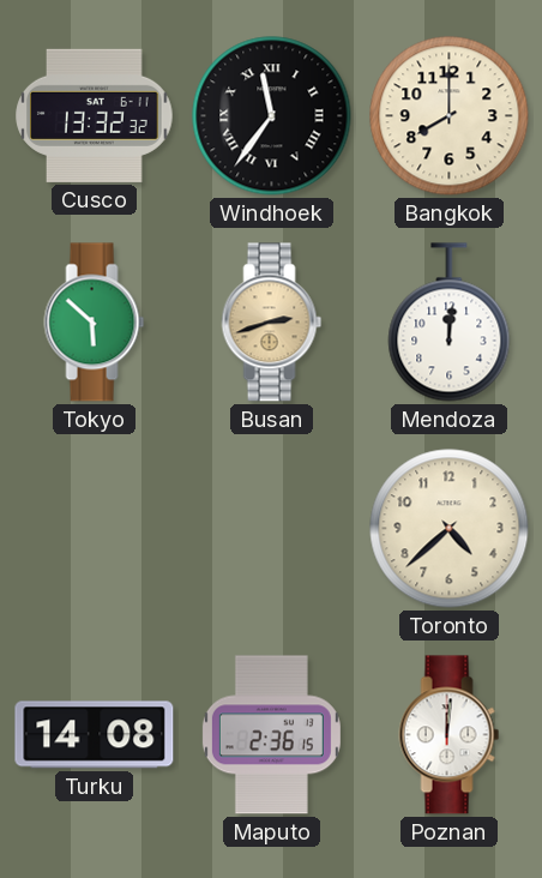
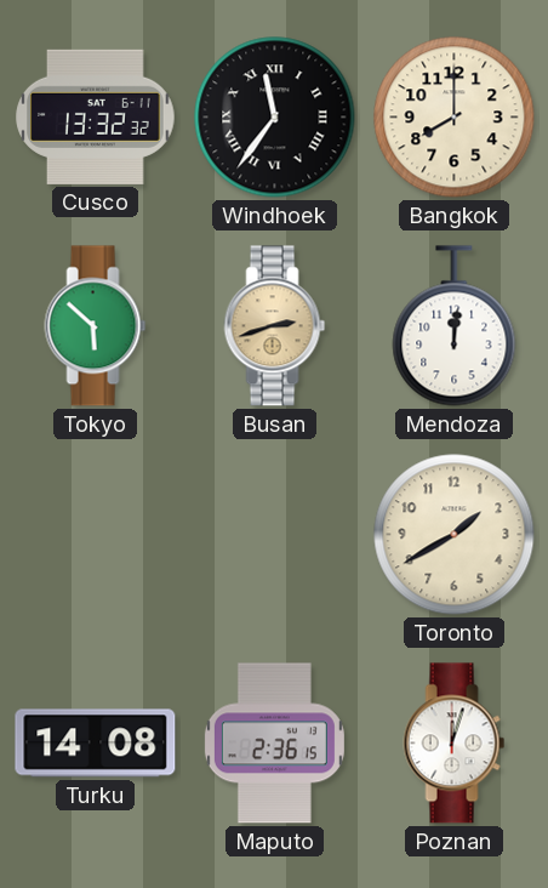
Toronto: 4:38 -> 1:40
Poznan: 12:01 -> 12:03
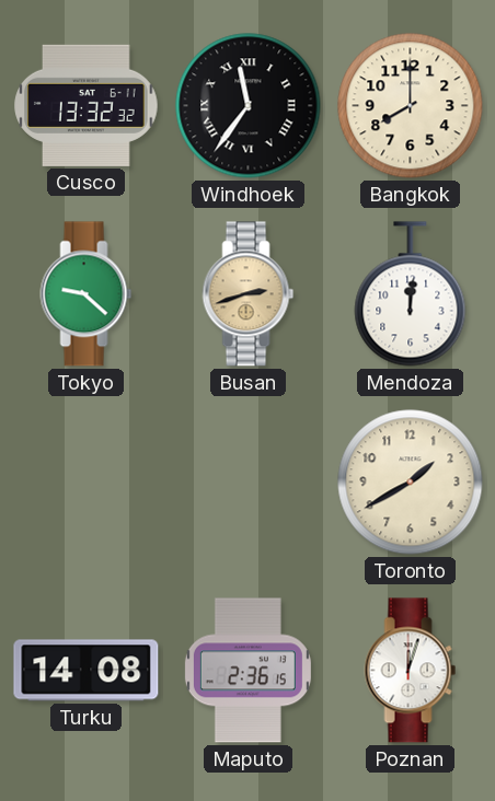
Tokyo: 5:52 -> 9:22
